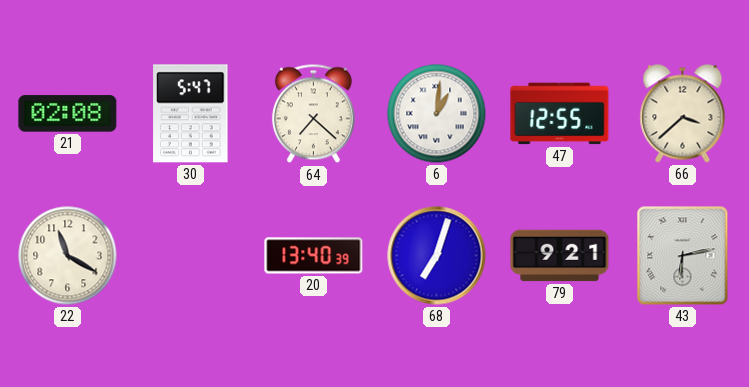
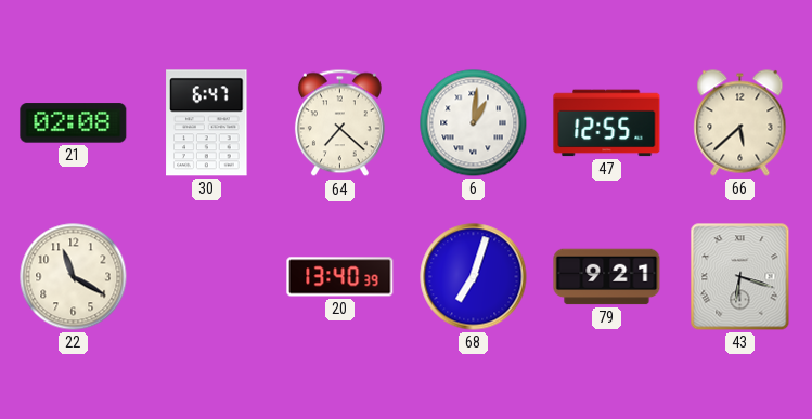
30: 5:47 -> 6:47
66: 3:38 -> 5:38
43: 6:13 -> 6:18
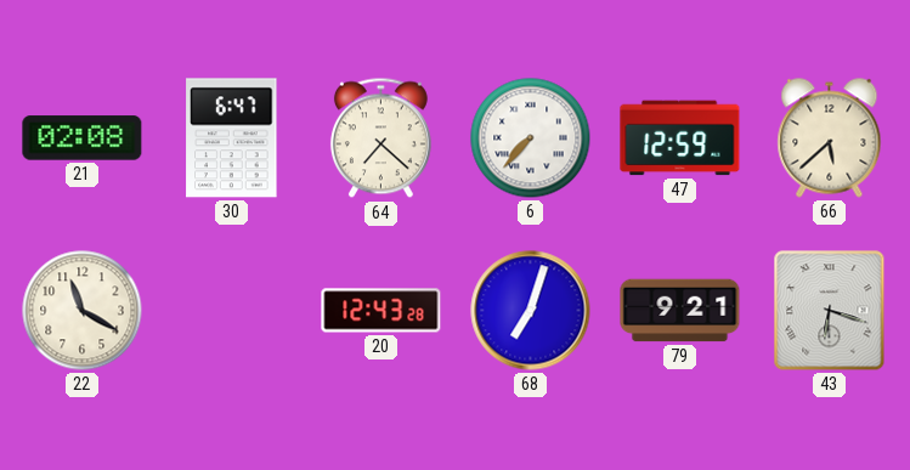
6: 1:01 -> 7:37
47: 12:55 -> 12:59
20: 13:40 -> 12:43
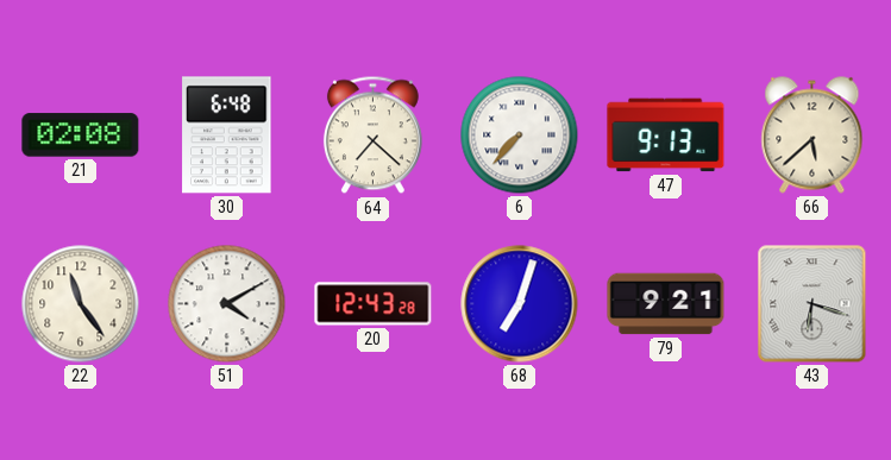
30: 6:47 -> 6:48
47: 12:59 -> 9:13
22: 11:20 -> 11:24
51: none -> 4:10
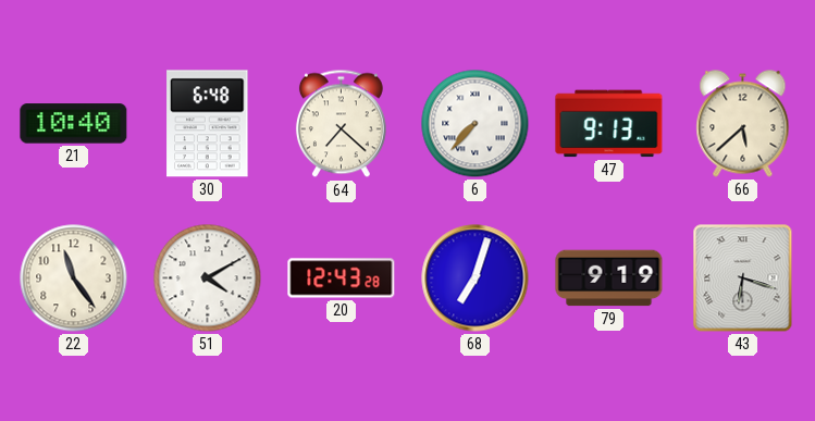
21: 02:08 -> 10:40
79: 9:21 -> 9:19
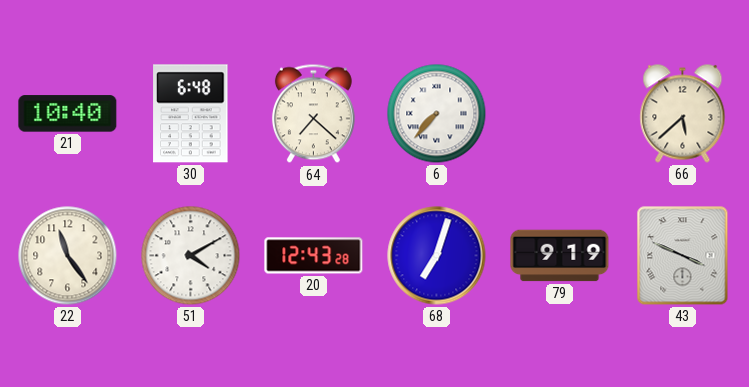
47: 9:13 -> none
43: 6:18 -> 3:49
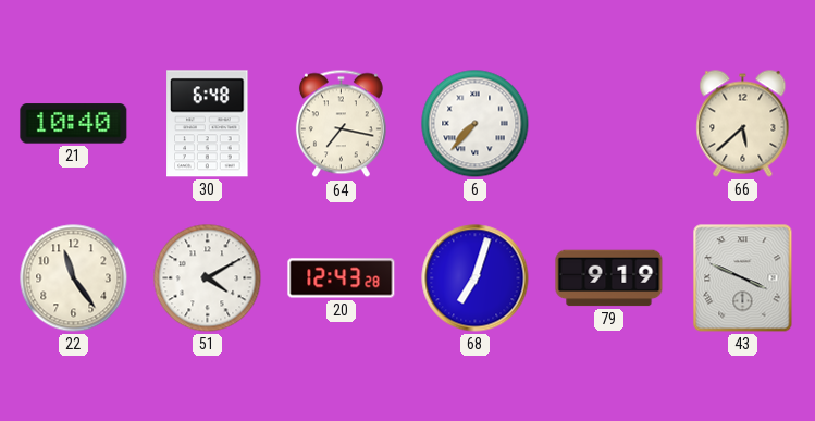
64: 7:22 -> 7:17
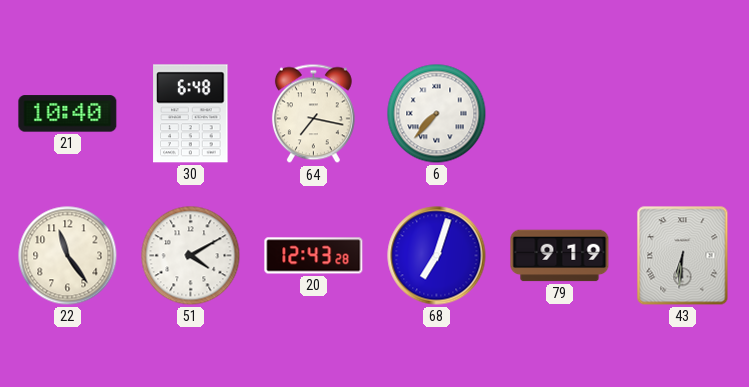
66: 5:38 -> none
43: 3:49 -> 6:31
